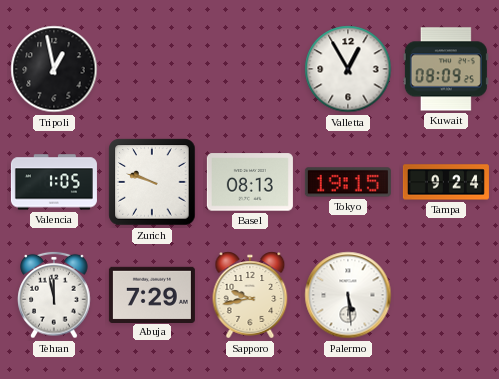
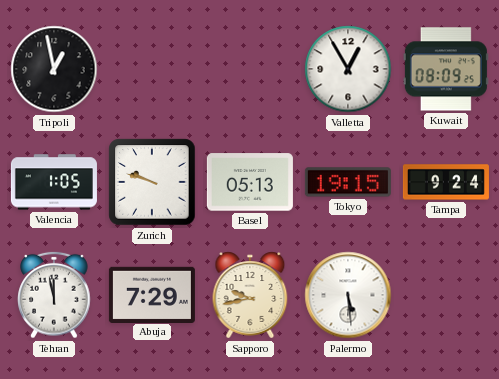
Basel: 08:13 -> 05:13
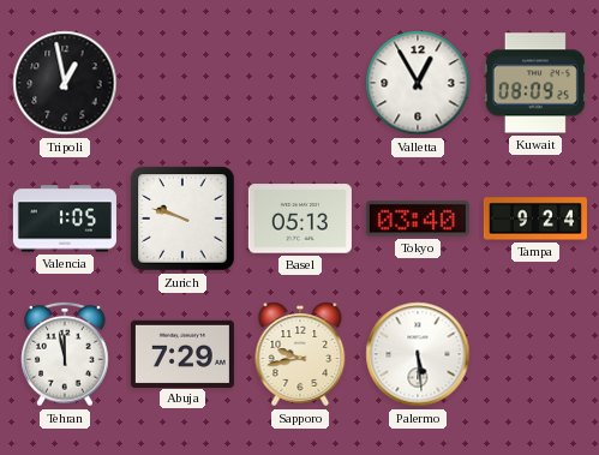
Tokyo: 19:15 -> 03:40
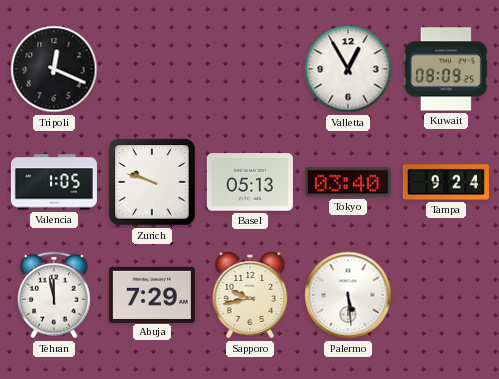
Tripoli: 12:58 -> 12:19
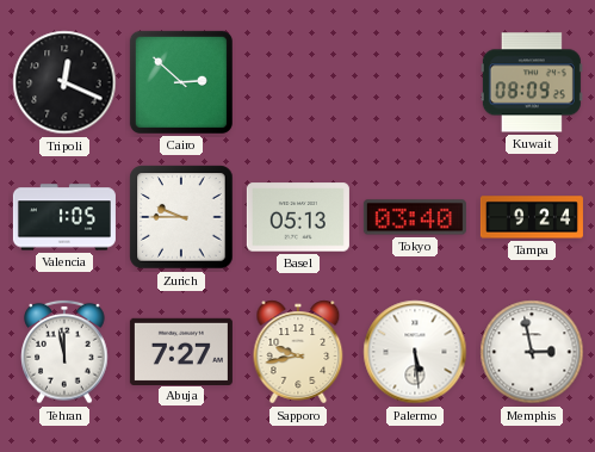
Cairo: none -> 2:52
Valletta: 12:55 -> none
Zurich: 9:48 -> 9:45
Abuja: 7:29 -> 7:27
Memphis: none -> 2:58
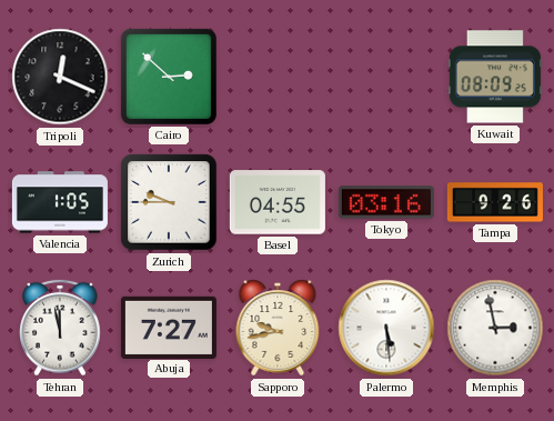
Basel: 05:13 -> 04:55
Tokyo: 03:40 -> 03:16
Tampa: 9:24 -> 9:26
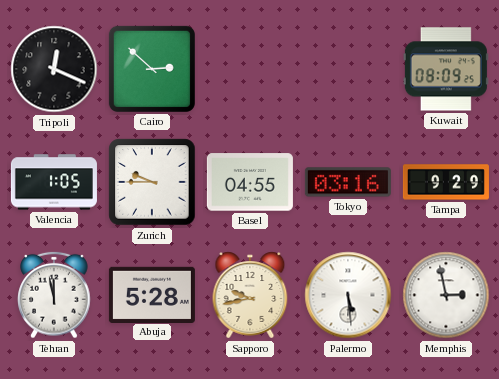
Tampa: 9:26 -> 9:29
Abuja: 7:27 -> 5:28
